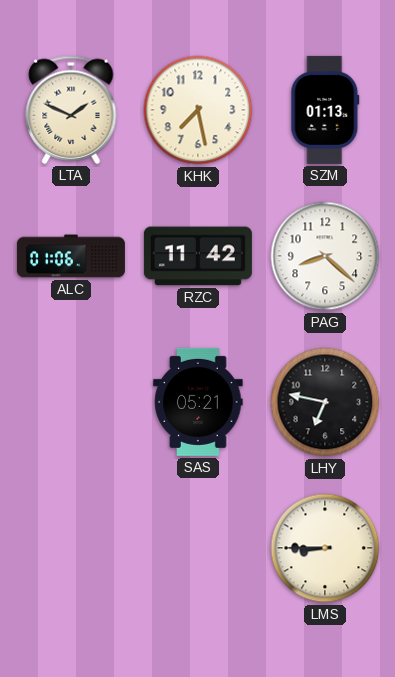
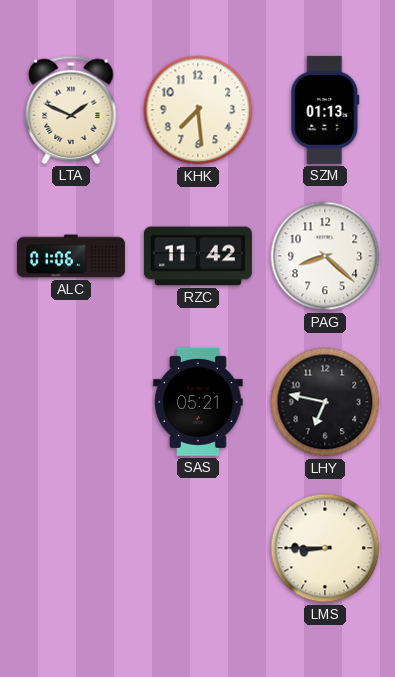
KHK: 7:28 -> 7:29
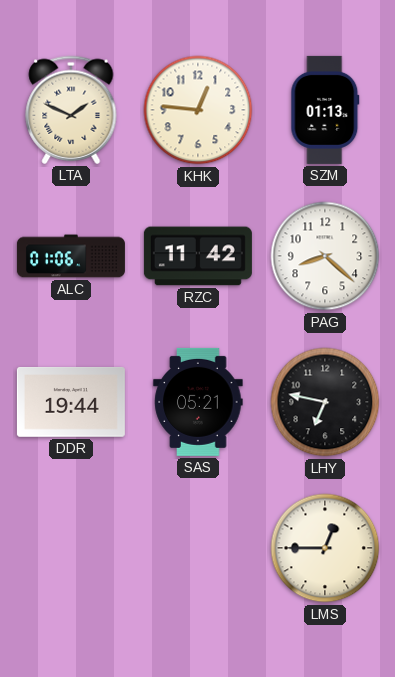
KHK: 7:29 -> 12:46
DDR: none -> 19:44
LMS: 8:45 -> 12:45
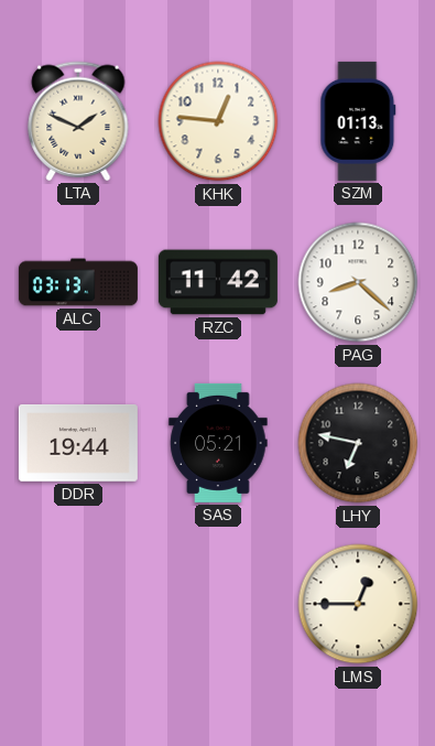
ALC: 01:06 -> 03:13
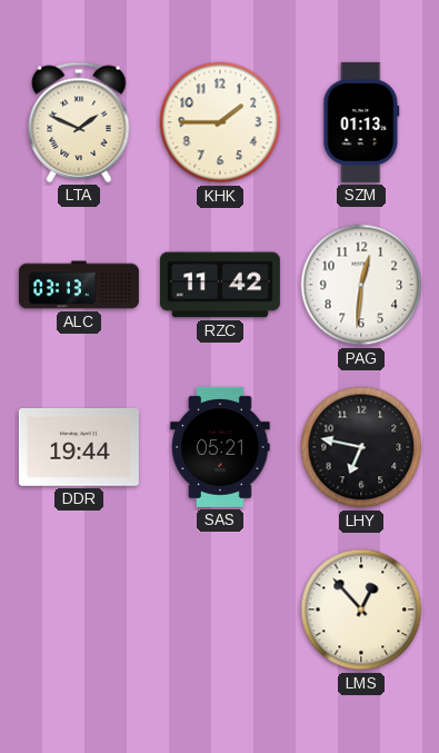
KHK: 12:46 -> 1:45
PAG: 8:22 -> 12:31
LMS: 12:45 -> 12:53
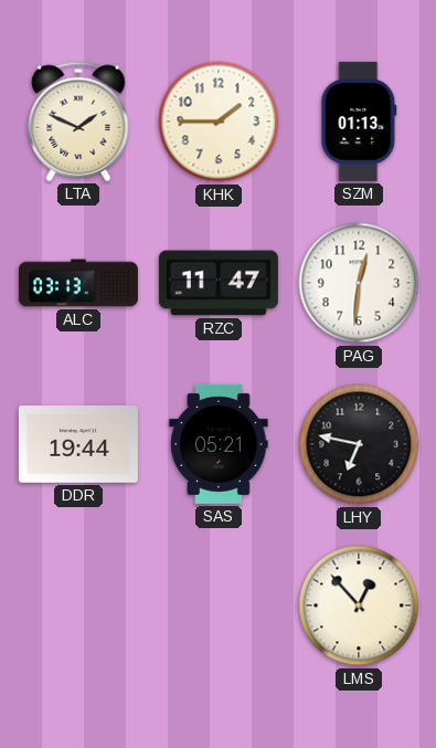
RZC: 11:42 -> 11:47
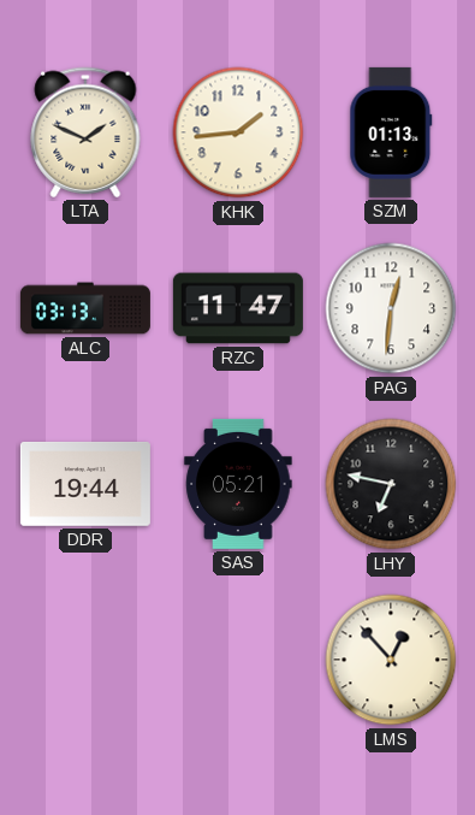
KHK: 1:45 -> 1:44
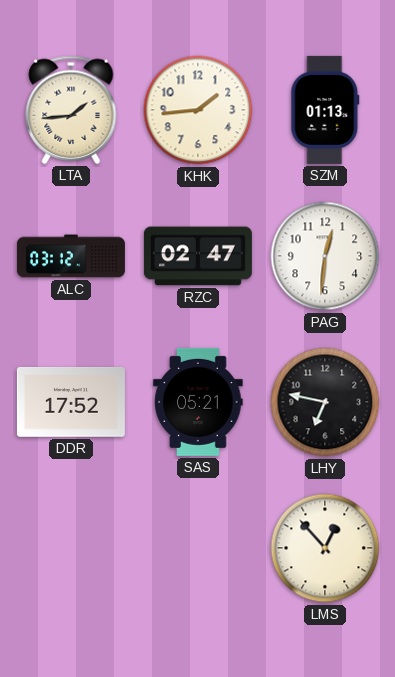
LTA: 1:49 -> 1:44
ALC: 03:13 -> 03:12
RZC: 11:47 -> 02:47
DDR: 19:44 -> 17:52
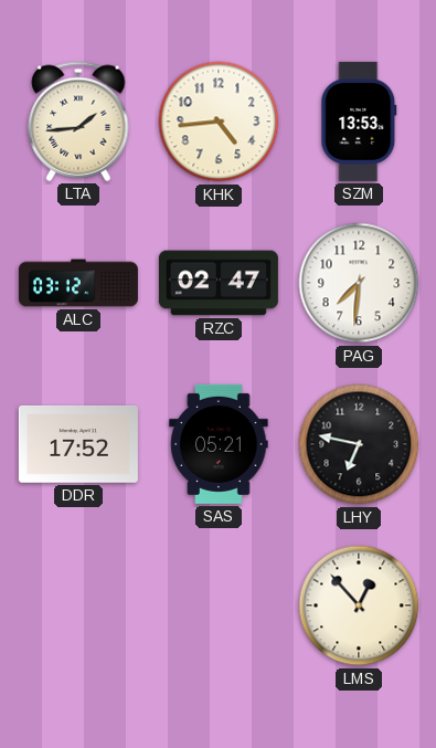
KHK: 1:44 -> 4:44
SZM: 01:13 -> 13:53
PAG: 12:31 -> 7:31
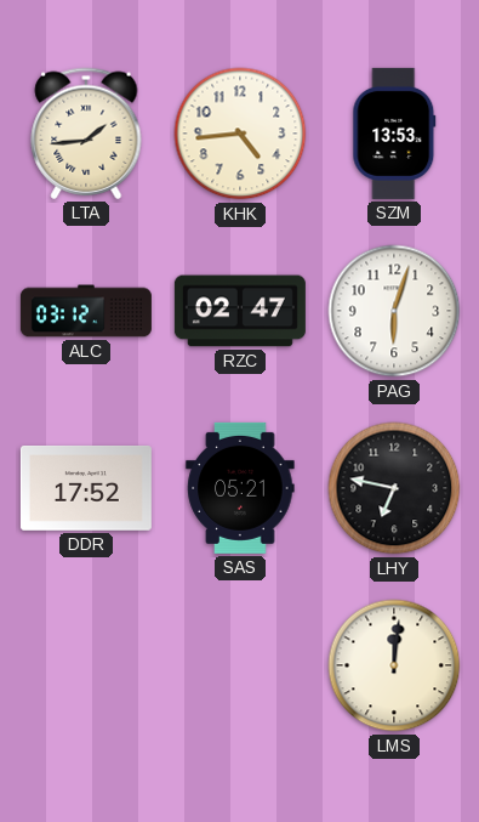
PAG: 7:31 -> 6:03
LMS: 12:53 -> 12:01
